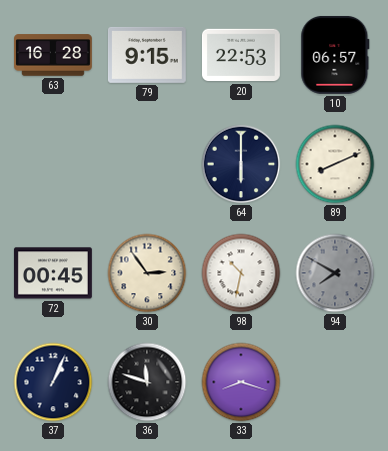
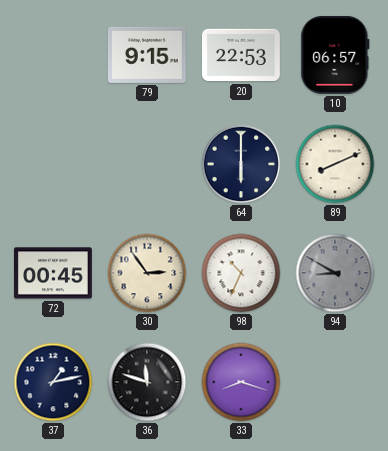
63: 16:28 -> none
98: 10:32 -> 10:34
94: 7:50 -> 8:50
37: 1:04 -> 1:13
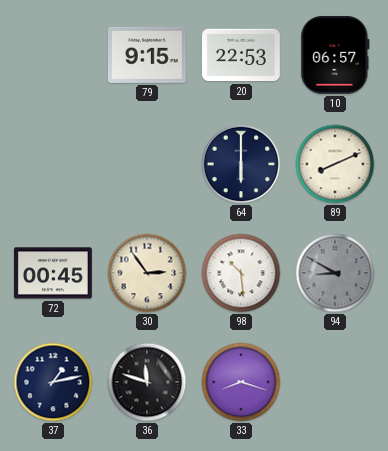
98: 10:34 -> 10:29
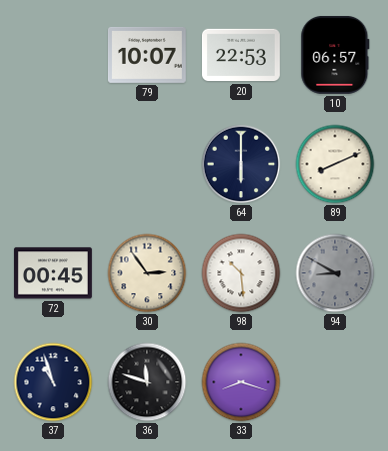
79: 9:15 -> 10:07
37: 1:13 -> 10:57
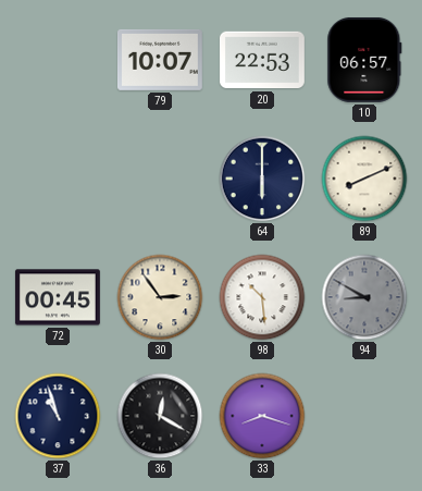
36: 11:48 -> 12:20
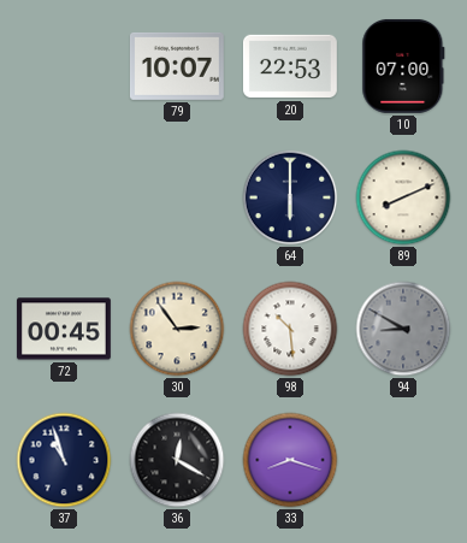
10: 06:57 -> 07:00
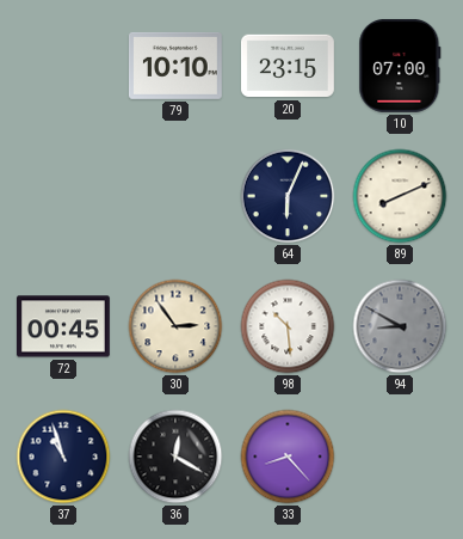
79: 10:07 -> 10:10
20: 22:53 -> 23:15
64: 6:00 -> 6:04
33: 8:18 -> 8:23
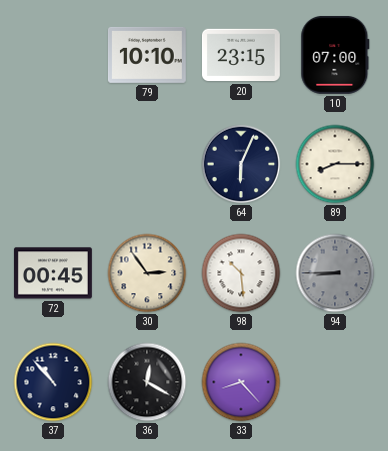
89: 8:11 -> 8:15
94: 8:50 -> 8:45
37: 10:57 -> 10:53
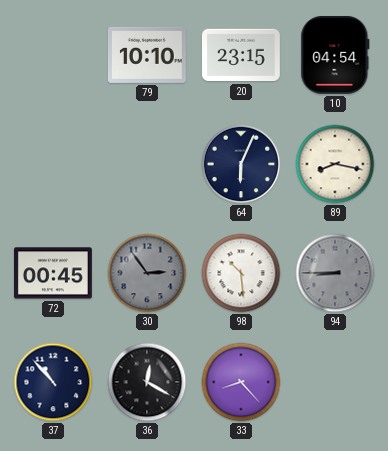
10: 07:00 -> 04:54
89: 8:15 -> 8:17
30 dial: cream -> grey
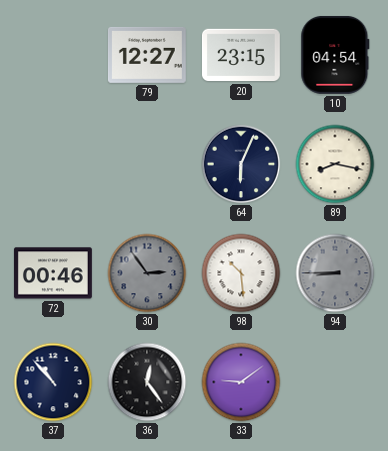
79: 10:10 -> 12:27
72: 00:45 -> 00:46
36: 12:20 -> 12:24
33: 8:23 -> 9:09
